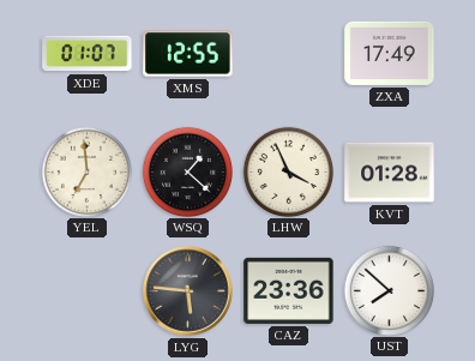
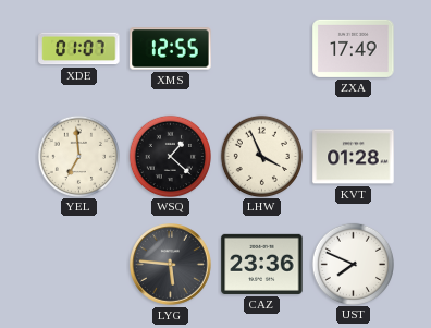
UST: 7:52 -> 7:49
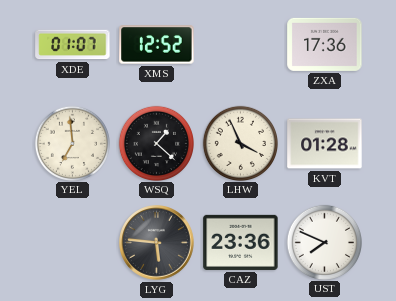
XMS: 12:55 -> 12:52
ZXA: 17:49 -> 17:36
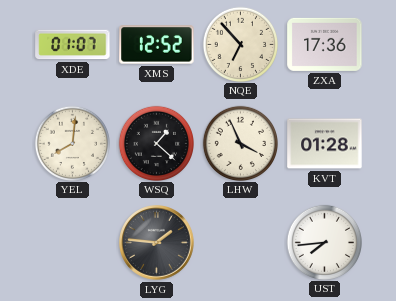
NQE: none -> 6:53
YEL: 6:59 -> 8:01
LYG: 5:46 -> 1:46
CAZ: 23:36 -> none
UST: 7:49 -> 7:44
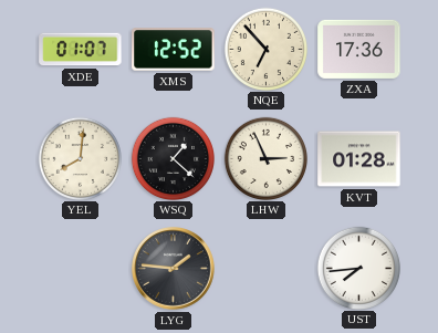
LHW: 3:56 -> 2:56
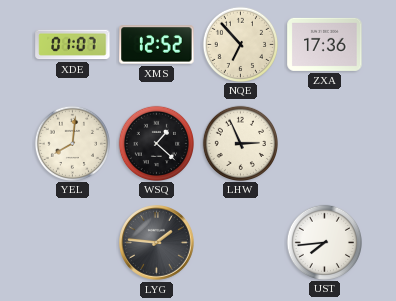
KVT: 01:28 -> none
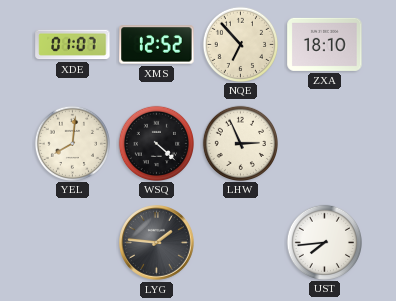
ZXA: 17:36 -> 18:10
WSQ: 1:22 -> 4:22
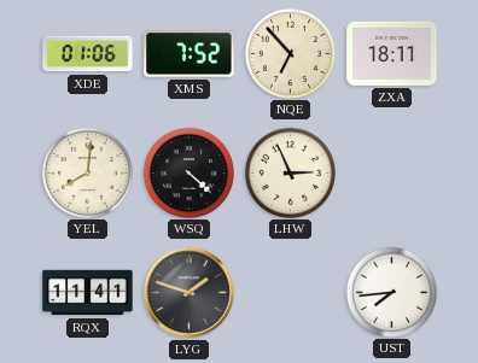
XDE: 01:07 -> 01:06
XMS: 12:52 -> 7:52
ZXA: 18:10 -> 18:11
RQX: none -> 11:41
LYG: 1:46 -> 1:48
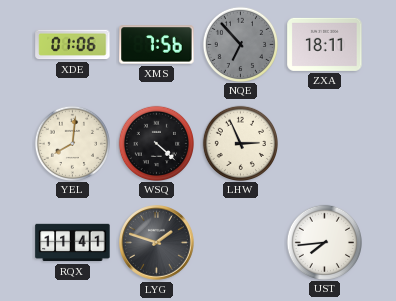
XMS: 7:52 -> 7:56
NQE dial: cream -> grey
